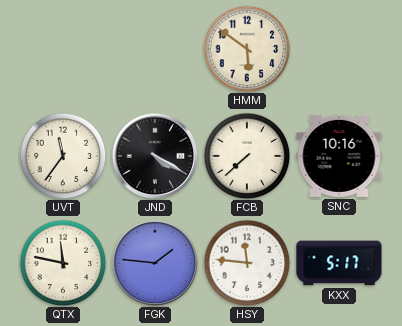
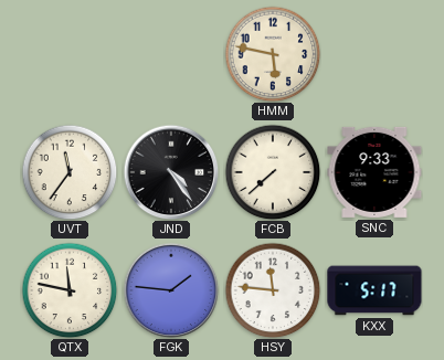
HMM: 5:51 -> 5:47
JND: 4:20 -> 4:24
SNC: 10:16 -> 9:33
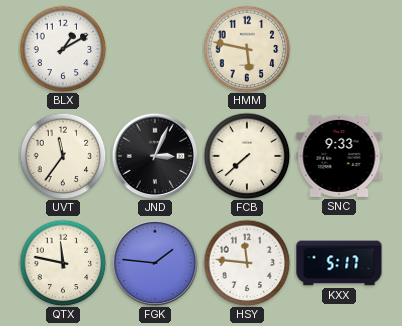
BLX: none -> 1:10
JND: 4:24 -> 3:04
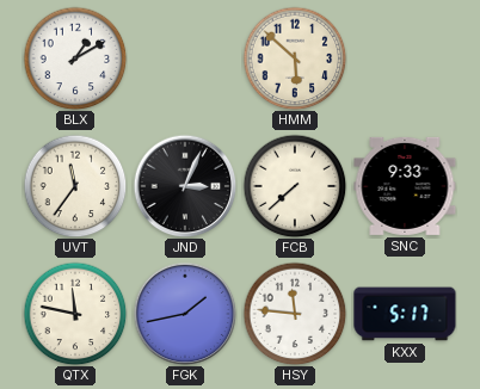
HMM: 5:47 -> 5:52
FGK: 1:46 -> 1:43
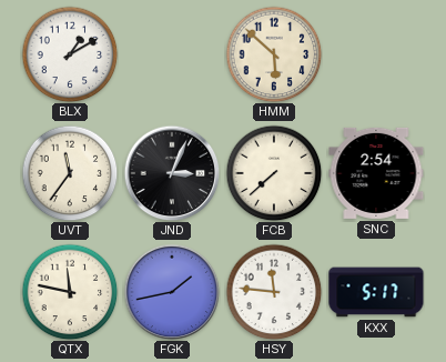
SNC: 9:33 -> 2:54
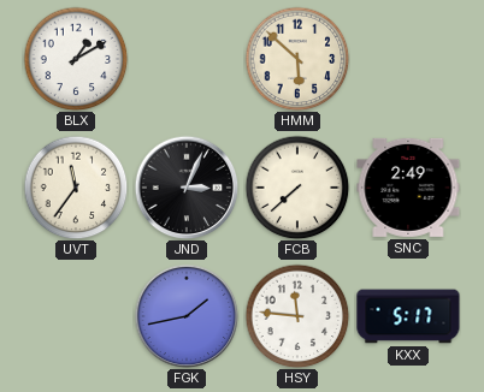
SNC: 2:54 -> 2:49
QTX: 11:47 -> none
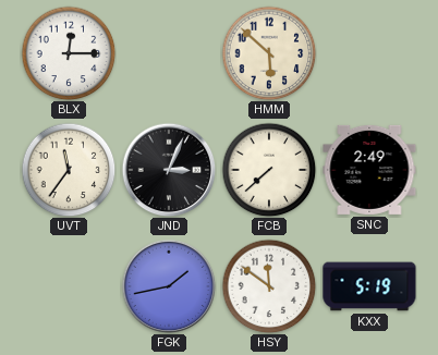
BLX: 1:10 -> 12:15
HSY: 11:46 -> 11:51
KXX: 5:17 -> 5:19
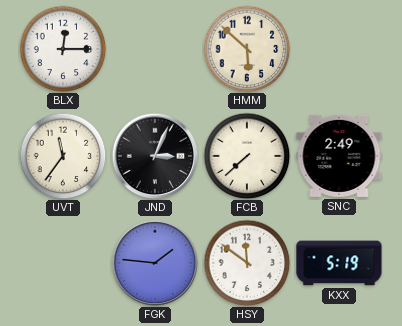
FGK: 1:43 -> 1:46
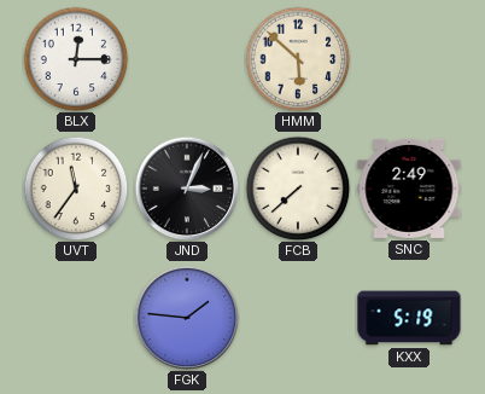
HSY: 11:51 -> none
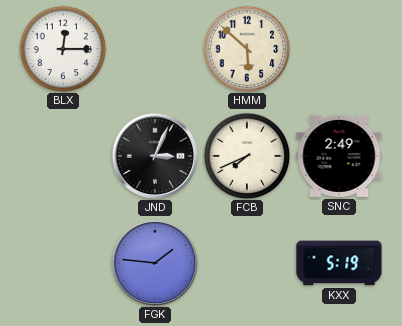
UVT: 11:36 -> none
FCB: 7:38 -> 7:41
